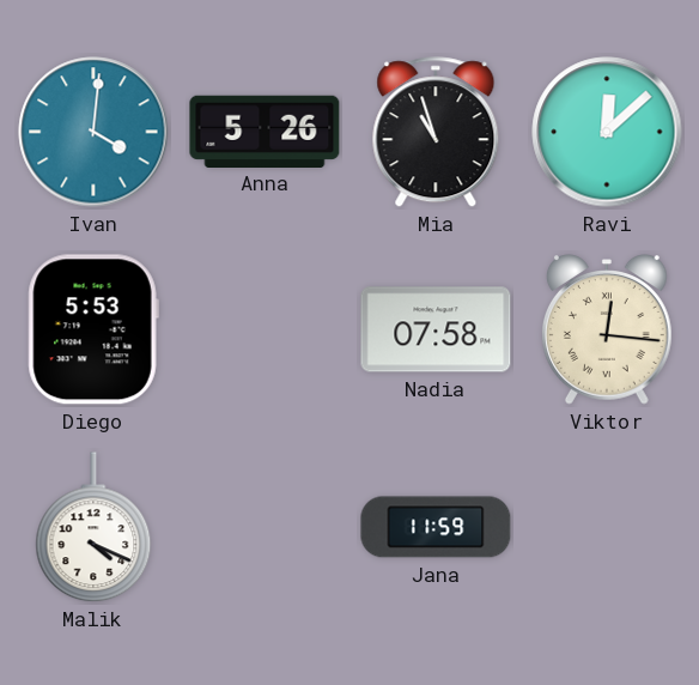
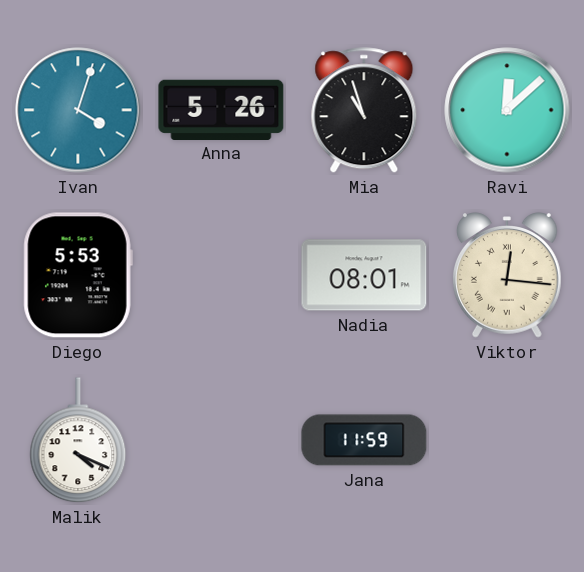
Ivan: 4:01 -> 4:03
Nadia: 07:58 -> 08:01
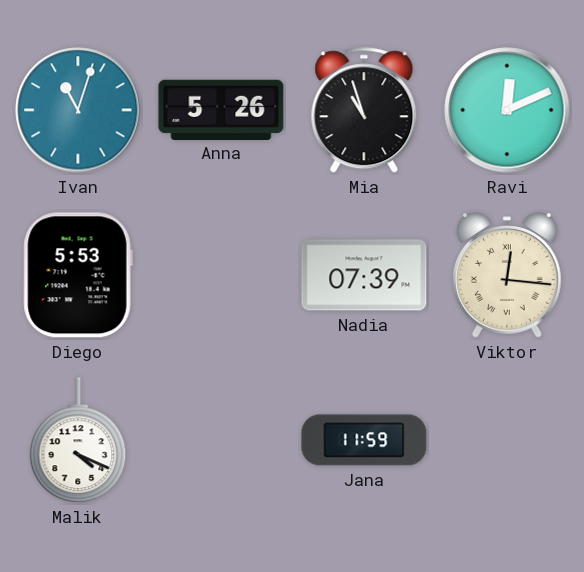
Ivan: 4:03 -> 11:03
Ravi: 12:08 -> 12:11
Nadia: 08:01 -> 07:39
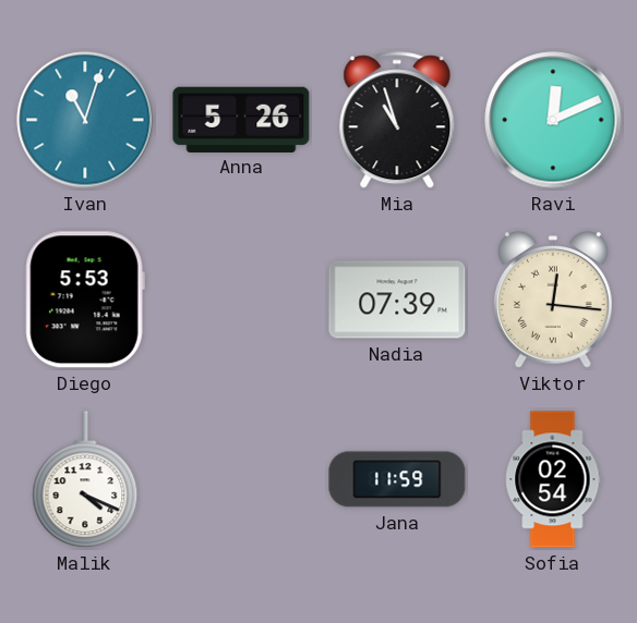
Sofia: none -> 02:54
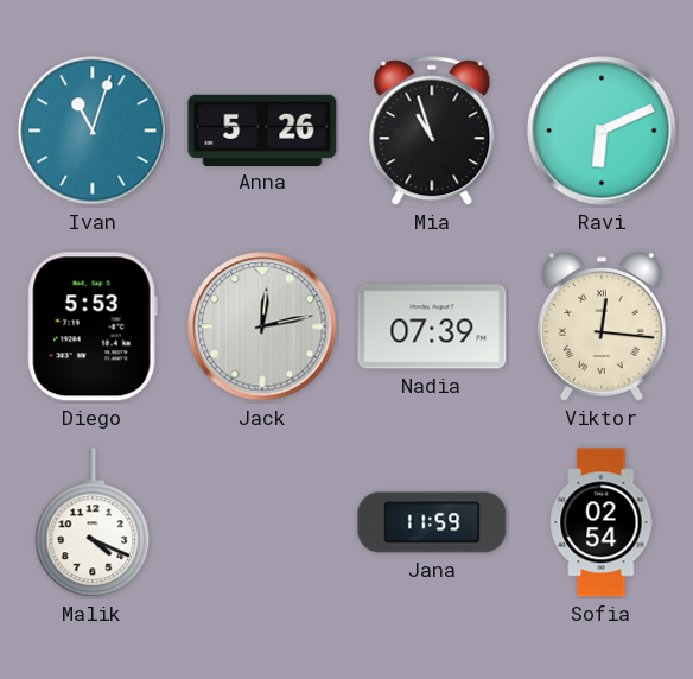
Ravi: 12:11 -> 6:11
Jack: none -> 12:13
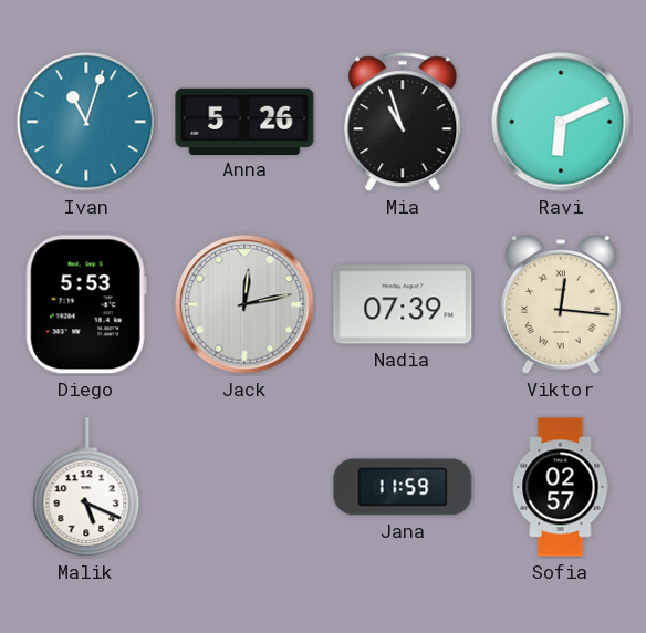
Malik: 4:19 -> 5:19
Sofia: 02:54 -> 02:57
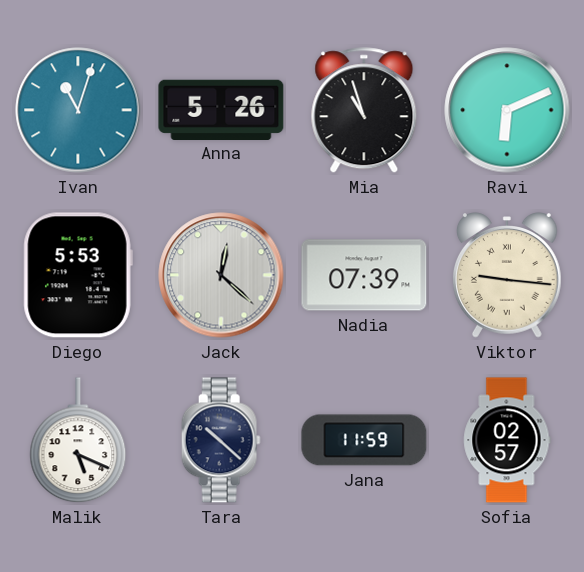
Jack: 12:13 -> 12:22
Viktor: 12:16 -> 9:16
Tara: none -> 10:22
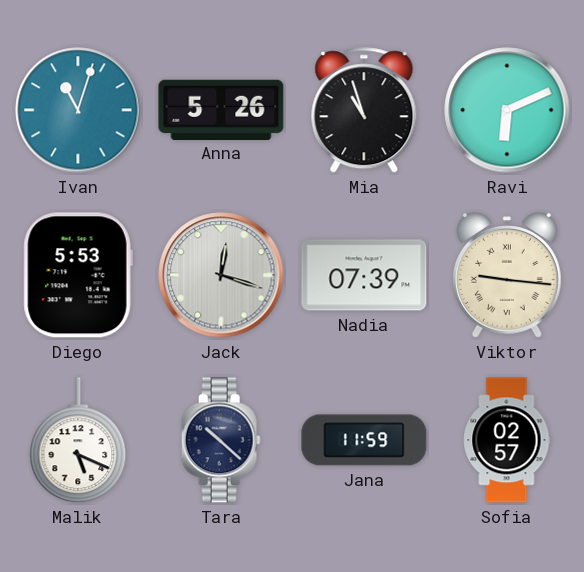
Jack: 12:22 -> 12:18
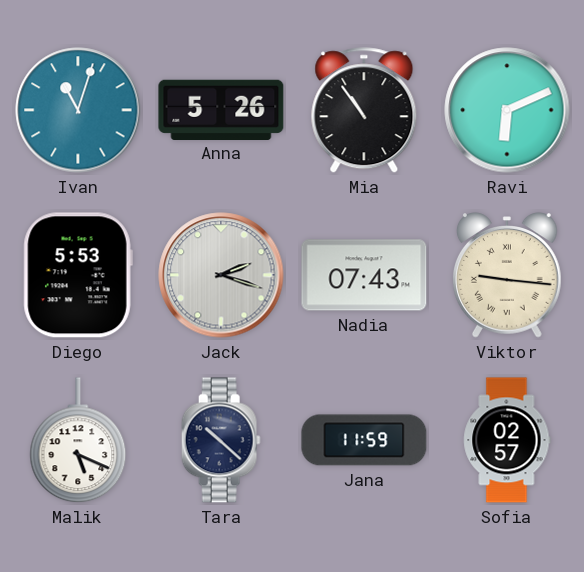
Mia: 10:57 -> 10:54
Jack: 12:18 -> 2:18
Nadia: 07:39 -> 07:43
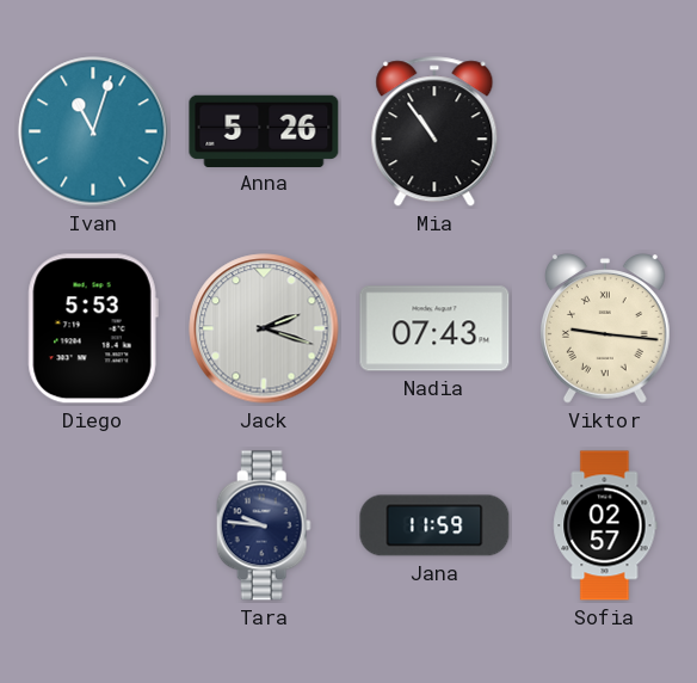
Ravi: 6:11 -> none
Malik: 5:19 -> none
Tara: 10:22 -> 9:46
